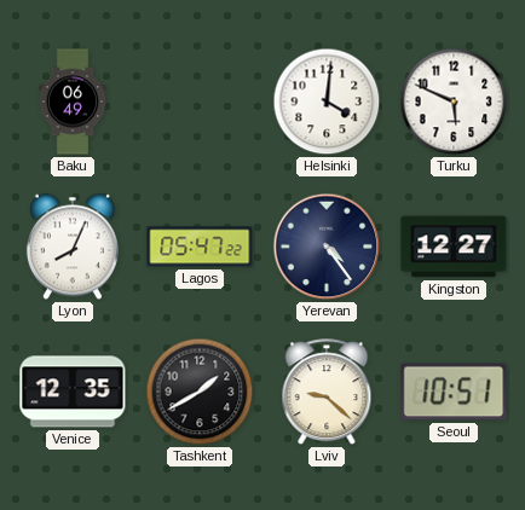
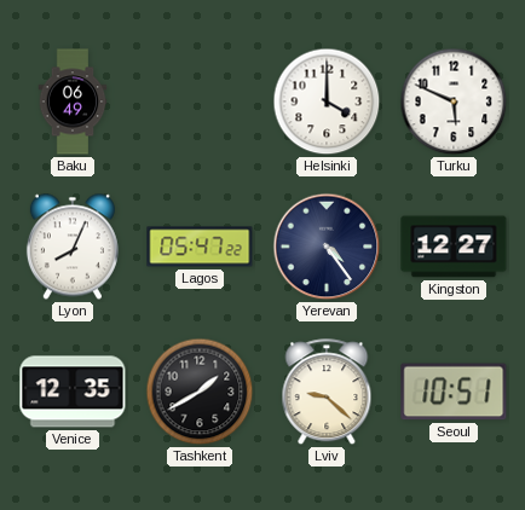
Helsinki: 4:01 -> 4:00
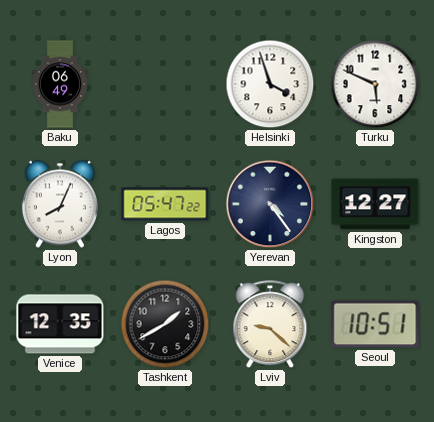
Helsinki: 4:00 -> 3:57
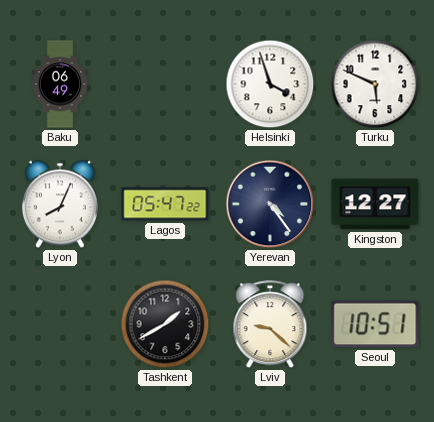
Venice: 12:35 -> none
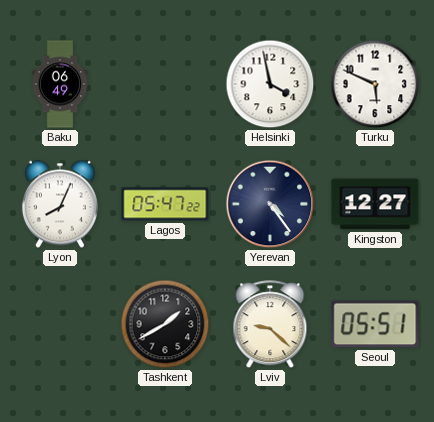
Helsinki: 3:57 -> 3:58
Seoul: 10:51 -> 05:51
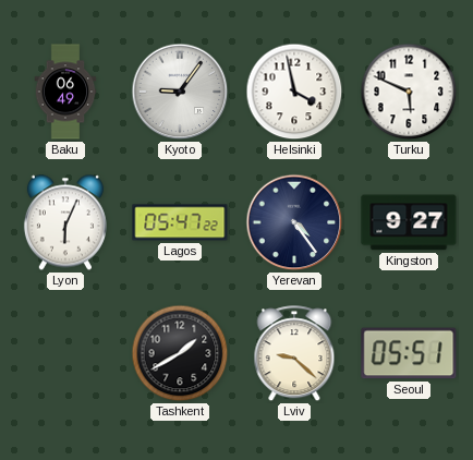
Kyoto: none -> 9:06
Lyon: 8:04 -> 6:04
Kingston: 12:27 -> 9:27
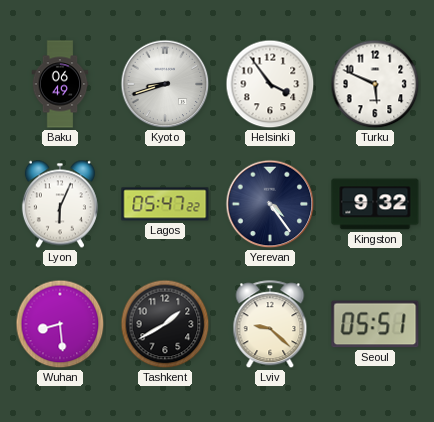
Kyoto: 9:06 -> 8:42
Helsinki: 3:58 -> 3:54
Kingston: 9:27 -> 9:32
Wuhan: none -> 8:29
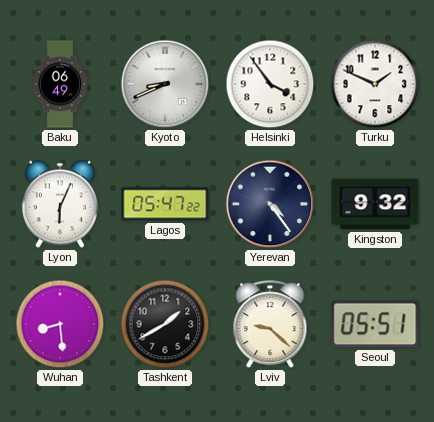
Kyoto: 8:42 -> 8:41
Turku: 5:49 -> 1:49
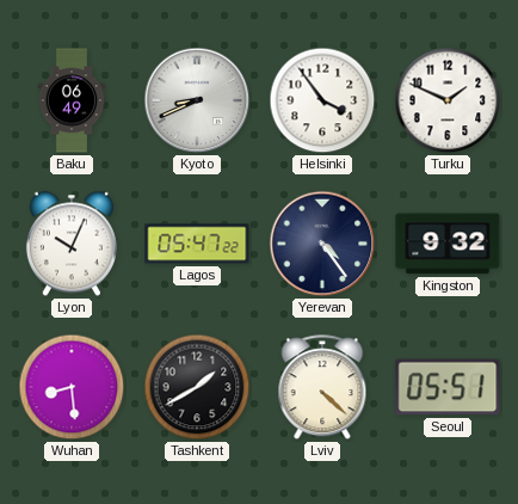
Lyon: 6:04 -> 10:04
Lviv: 9:22 -> 4:22
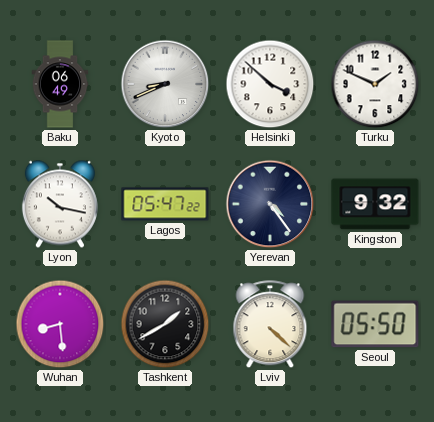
Helsinki: 3:54 -> 3:52
Lyon: 10:04 -> 10:17
Seoul: 05:51 -> 05:50
